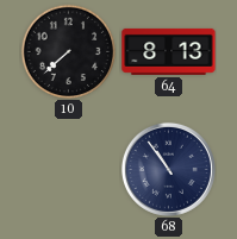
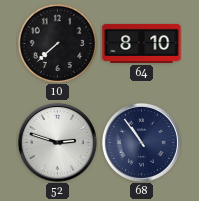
64: 8:13 -> 8:10
52: none -> 2:48
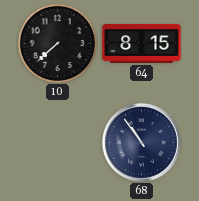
64: 8:10 -> 8:15
52: 2:48 -> none
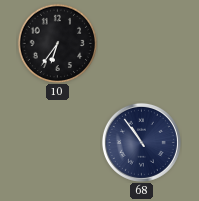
10: 7:38 -> 6:36
64: 8:15 -> none
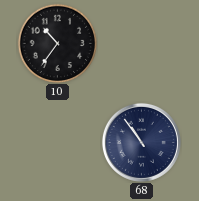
10: 6:36 -> 10:36
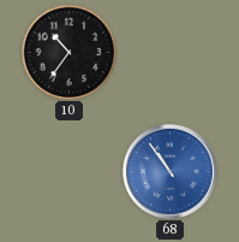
68 dial: navy -> blue
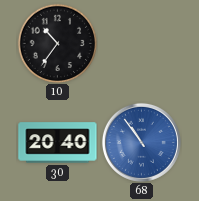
30: none -> 20:40
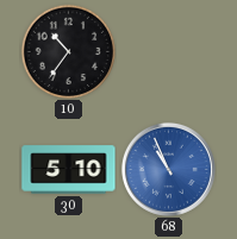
30: 20:40 -> 5:10
68: 10:54 -> 10:56
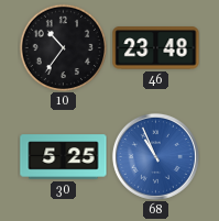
46: none -> 23:48
30: 5:10 -> 5:25
